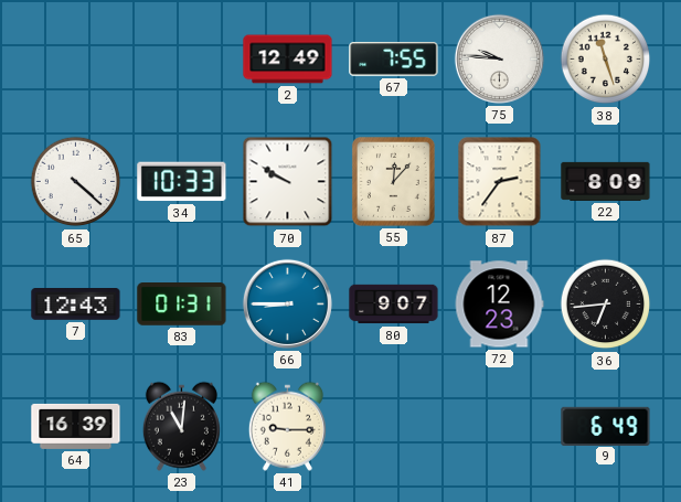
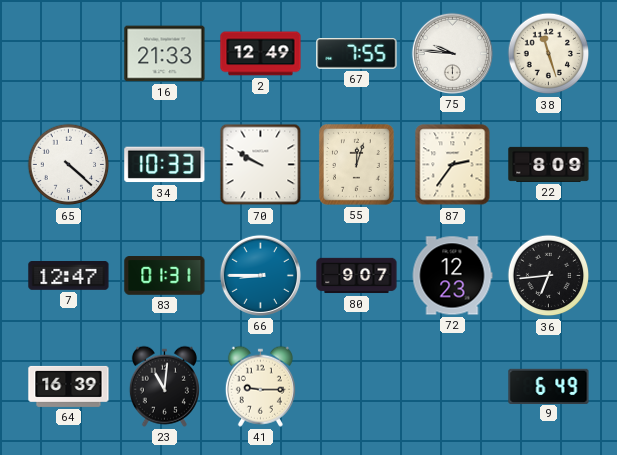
16: none -> 21:33
55: 12:07 -> 12:03
7: 12:43 -> 12:47
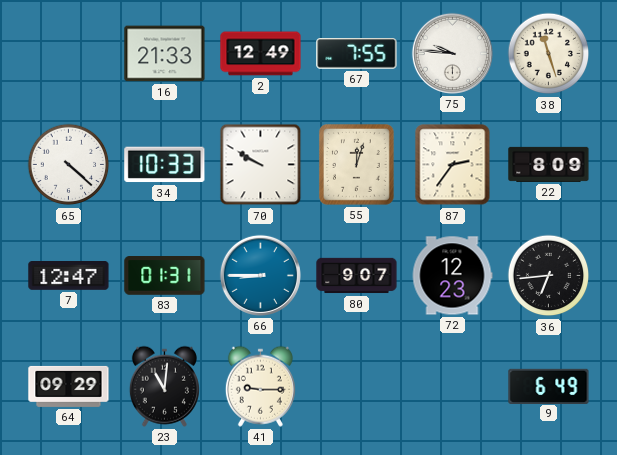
64: 16:39 -> 09:29
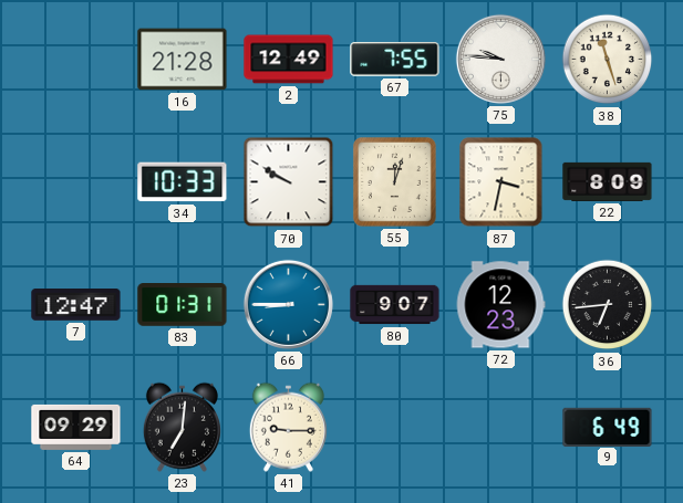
16: 21:33 -> 21:28
65: 4:22 -> none
87: 2:36 -> 3:32
23: 11:01 -> 7:01
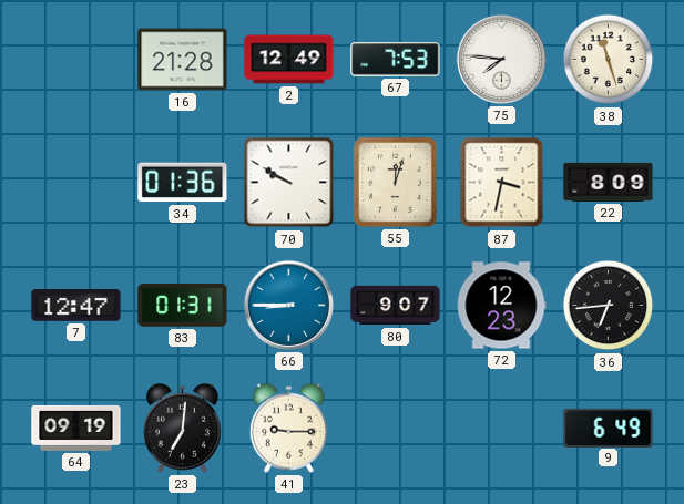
67: 7:55 -> 7:53
75: 9:46 -> 7:46
34: 10:33 -> 01:36
64: 09:29 -> 09:19
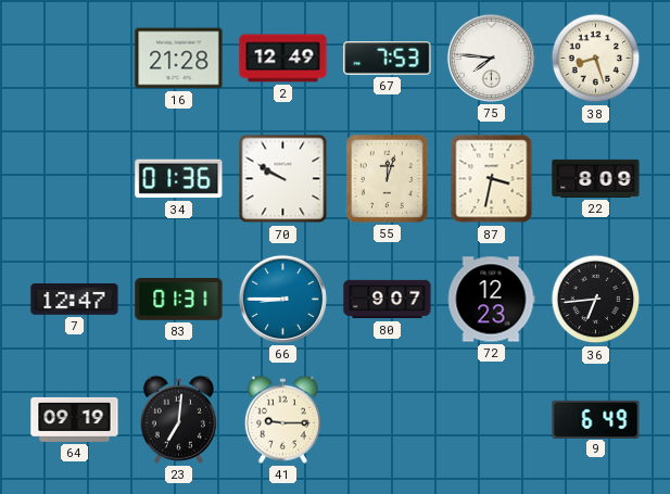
38: 11:27 -> 8:27
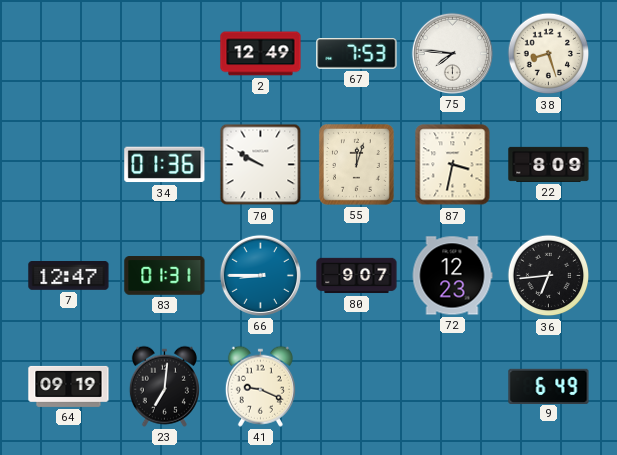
16: 21:28 -> none
41: 9:15 -> 9:19
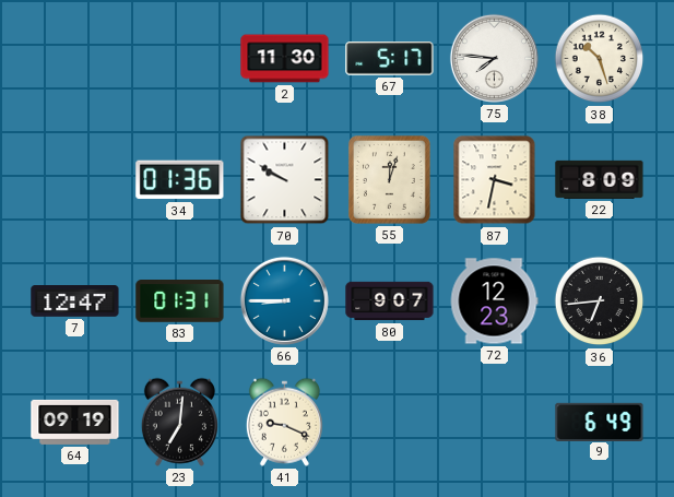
2: 12:49 -> 11:30
67: 7:53 -> 5:17
38: 8:27 -> 10:27
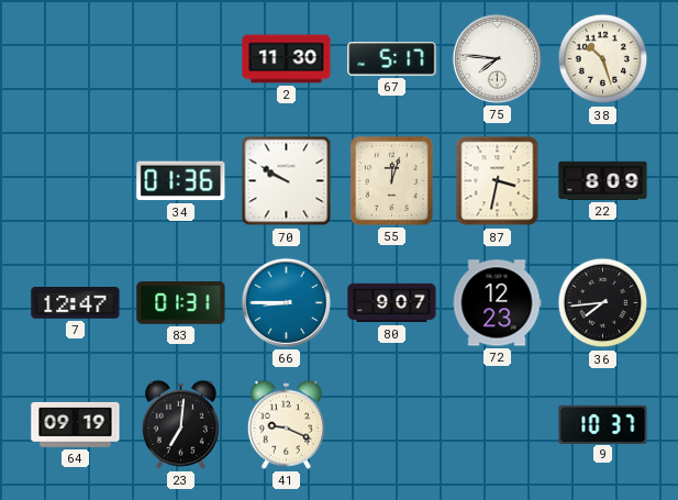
36: 6:44 -> 7:44
9: 6:49 -> 10:37
